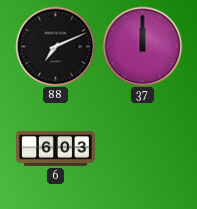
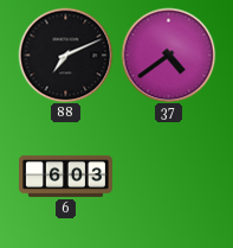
37: 12:00 -> 4:39
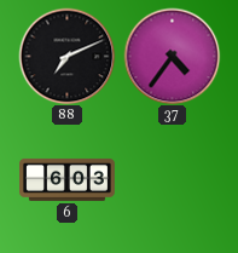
37: 4:39 -> 4:36
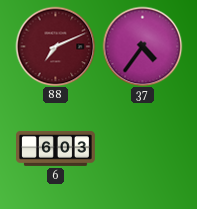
88 dial: black -> burgundy
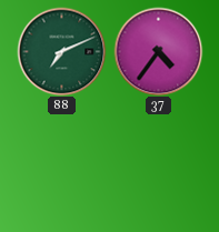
88 dial: burgundy -> green
6: 6:03 -> none
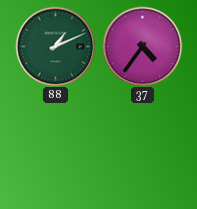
88: 7:11 -> 1:11
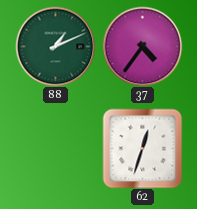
62: none -> 12:33
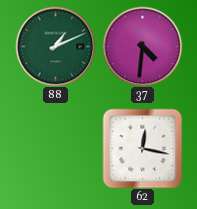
37: 4:36 -> 4:31
62: 12:33 -> 12:17
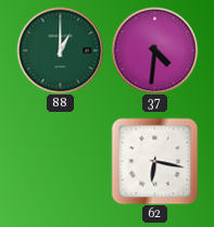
88: 1:11 -> 1:00
62: 12:17 -> 6:17
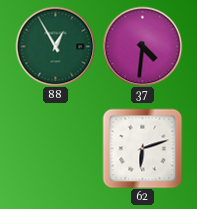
88: 1:00 -> 12:55
62: 6:17 -> 6:12
